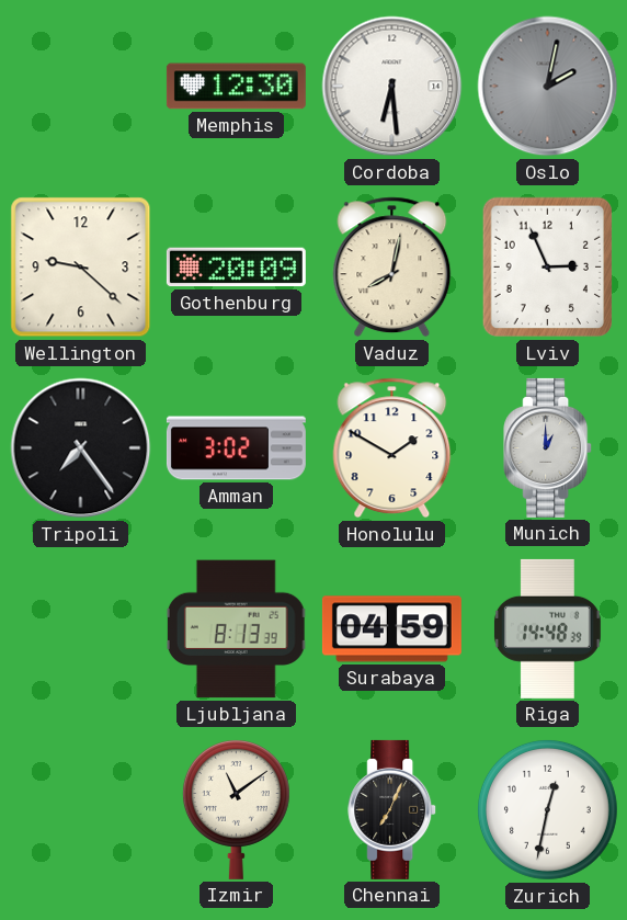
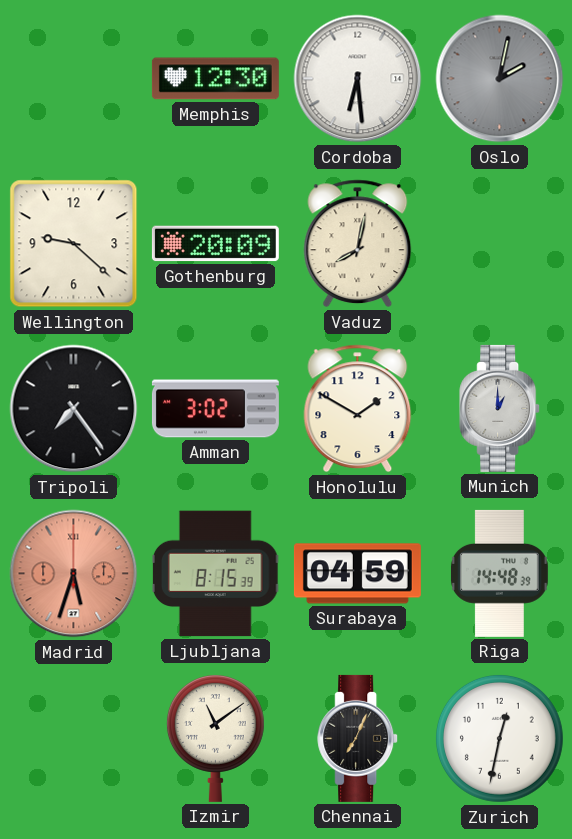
Lviv: 2:56 -> none
Madrid: none -> 5:33
Ljubljana: 8:13 -> 8:15
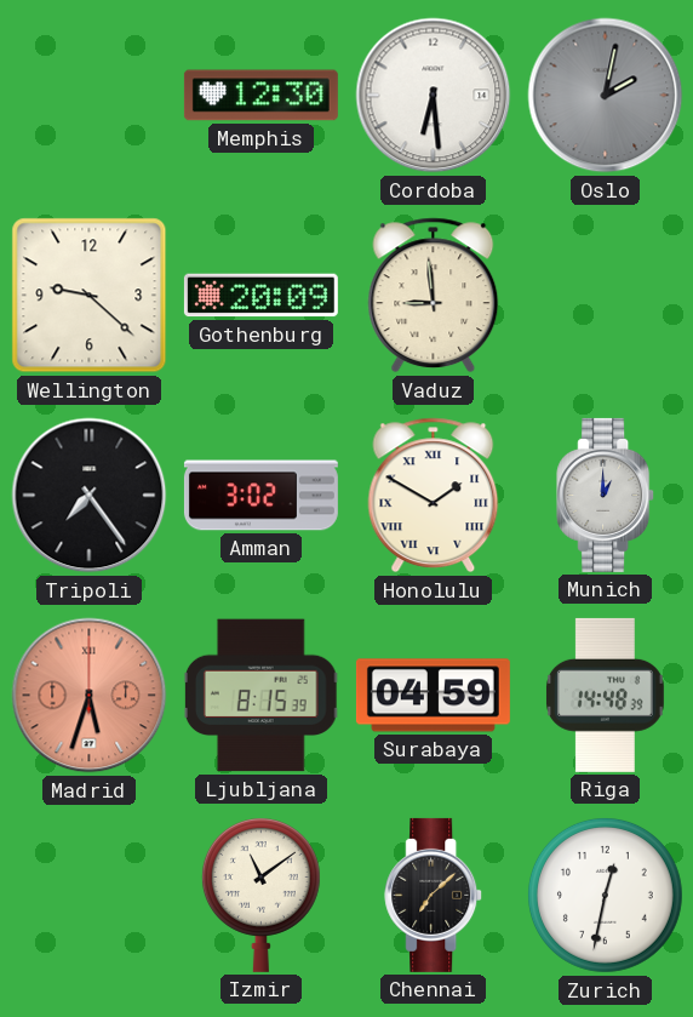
Vaduz: 8:02 -> 8:59
Honolulu numerals: Arabic -> Roman
Chennai: 7:04 -> 7:08
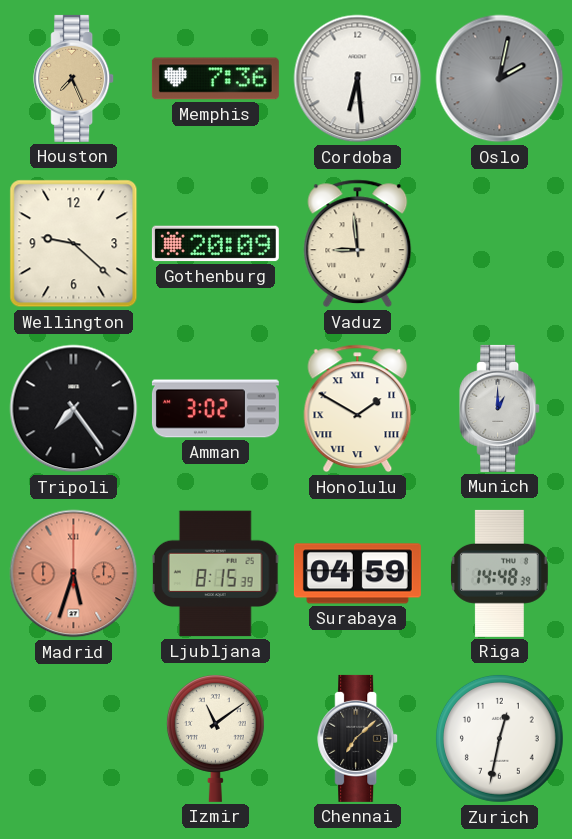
Houston: none -> 7:26
Memphis: 12:30 -> 7:36
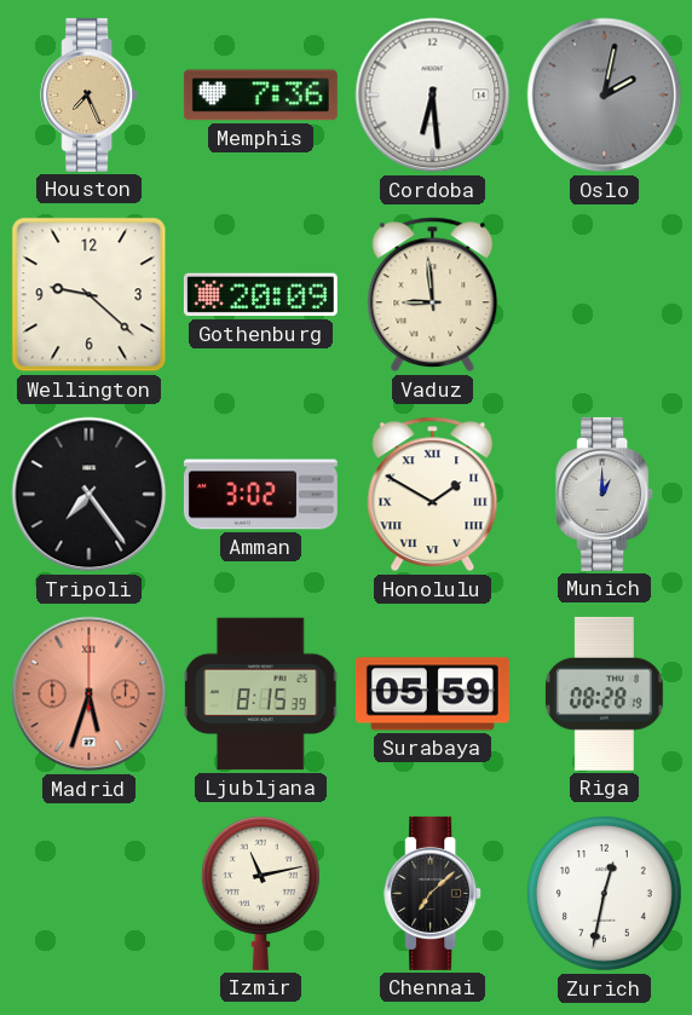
Surabaya: 04:59 -> 05:59
Riga: 14:48 -> 08:28
Izmir: 11:09 -> 11:13
